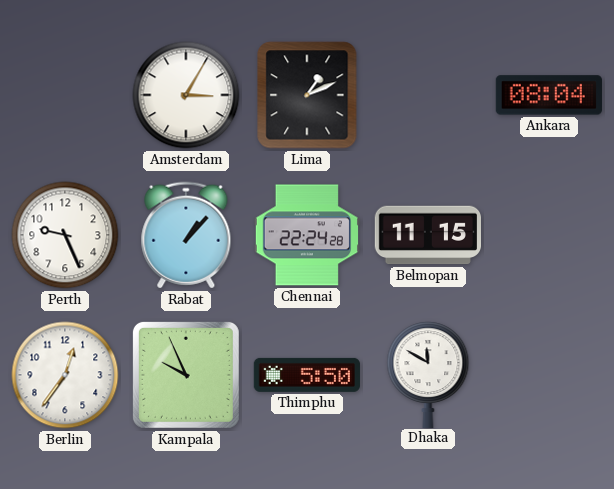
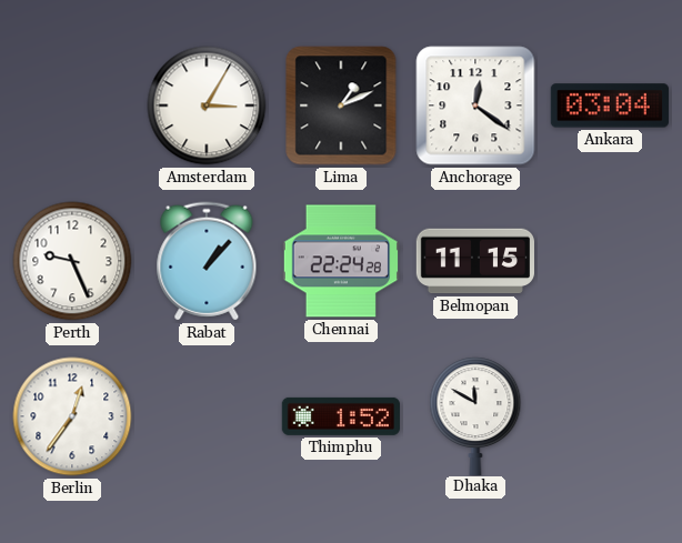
Anchorage: none -> 12:21
Ankara: 08:04 -> 03:04
Kampala: 9:56 -> none
Thimphu: 5:50 -> 1:52
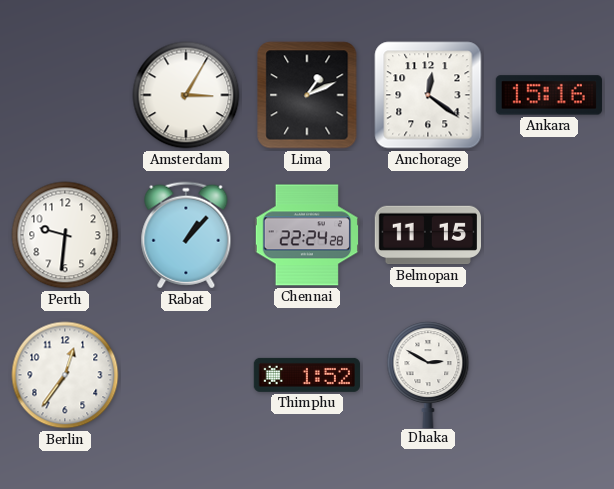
Ankara: 03:04 -> 15:16
Perth: 9:26 -> 9:31
Dhaka: 11:50 -> 2:50
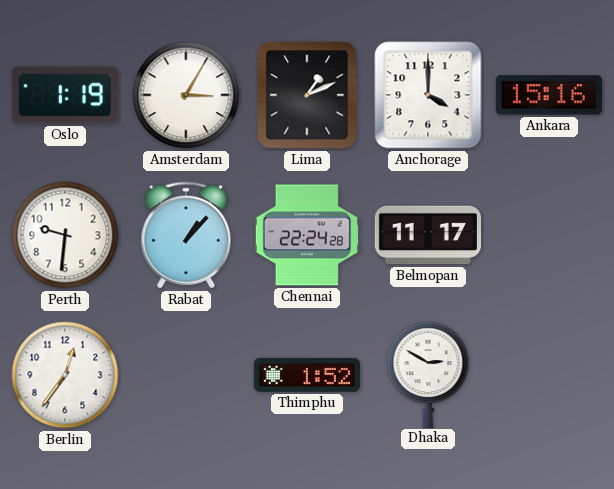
Oslo: none -> 1:19
Anchorage: 12:21 -> 4:00
Belmopan: 11:15 -> 11:17
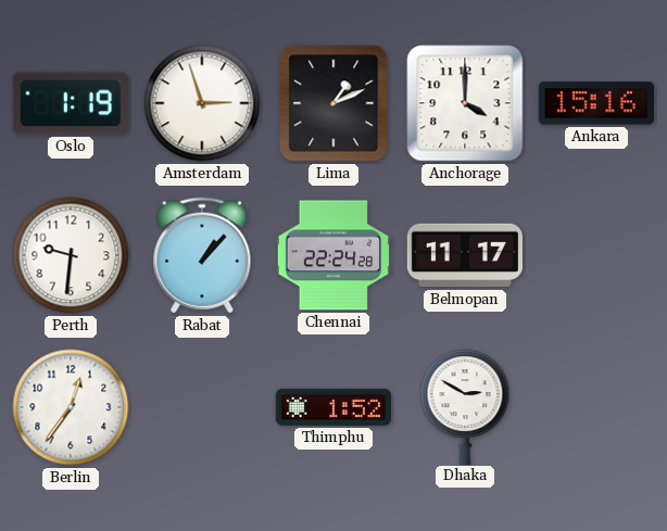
Amsterdam: 3:05 -> 2:57
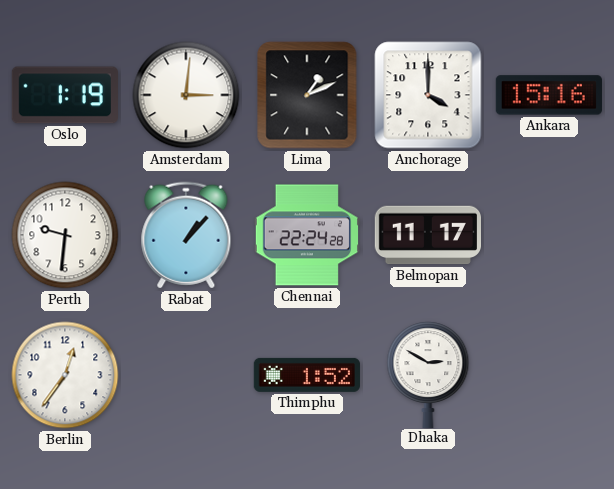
Amsterdam: 2:57 -> 3:01
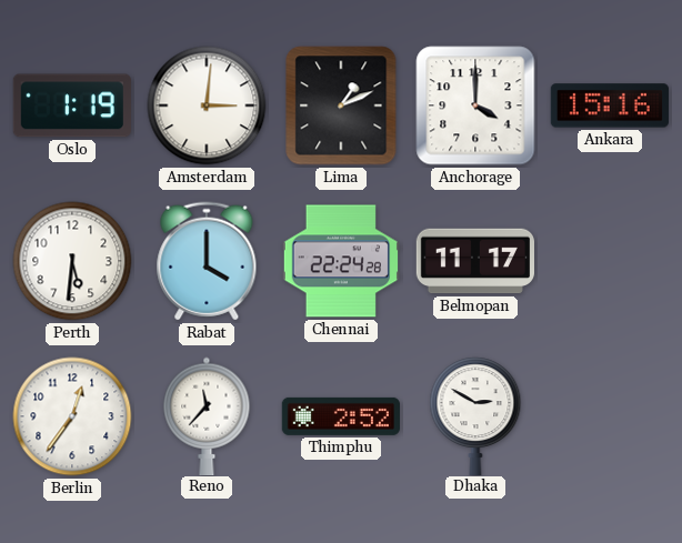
Perth: 9:31 -> 5:31
Rabat: 1:07 -> 4:00
Reno: none -> 11:37
Thimphu: 1:52 -> 2:52
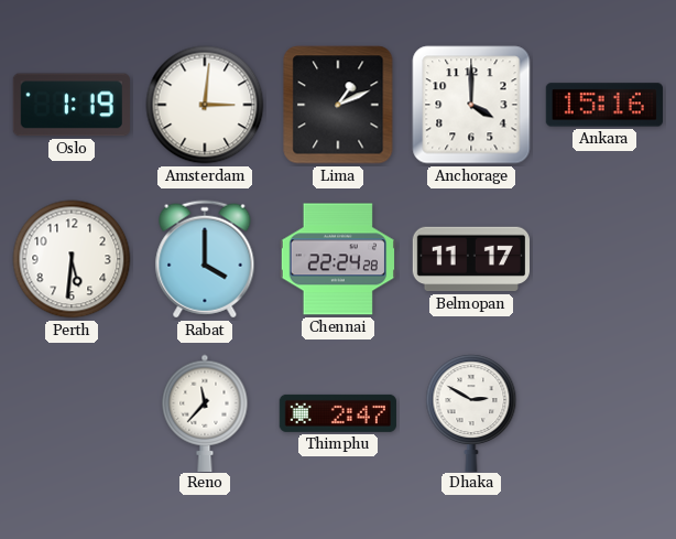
Berlin: 12:36 -> none
Thimphu: 2:52 -> 2:47
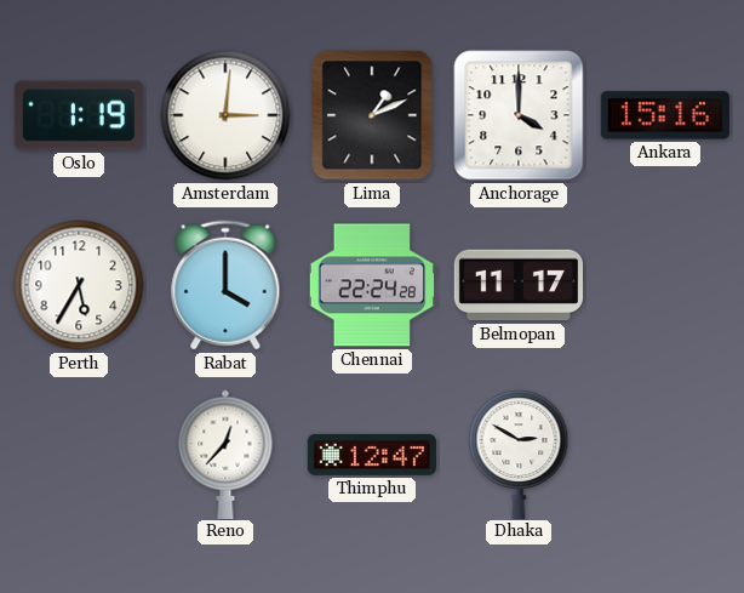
Perth: 5:31 -> 5:35
Reno: 11:37 -> 12:37
Thimphu: 2:47 -> 12:47
